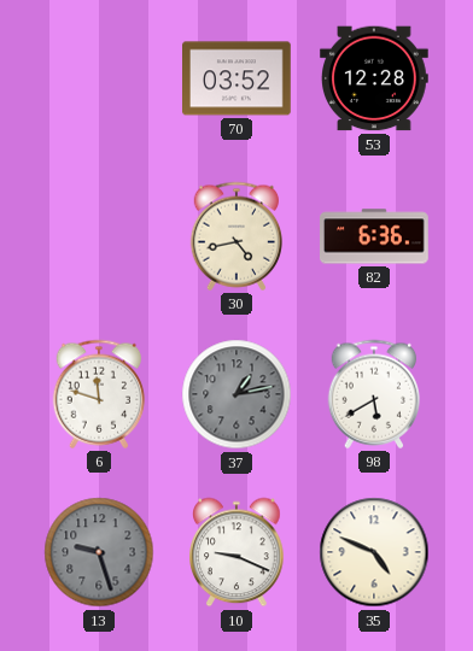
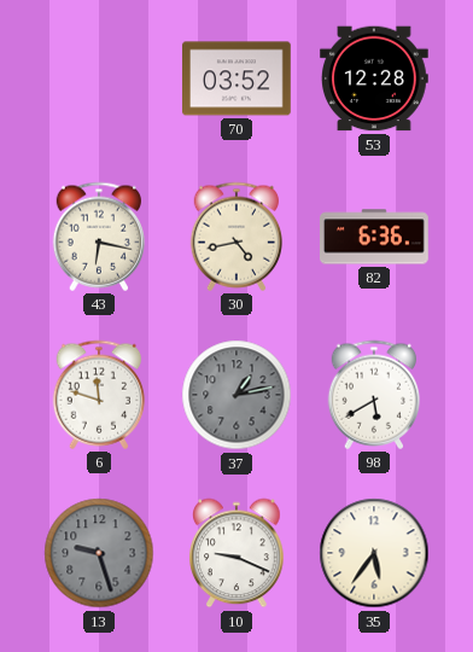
43: none -> 6:17
35: 4:49 -> 5:36
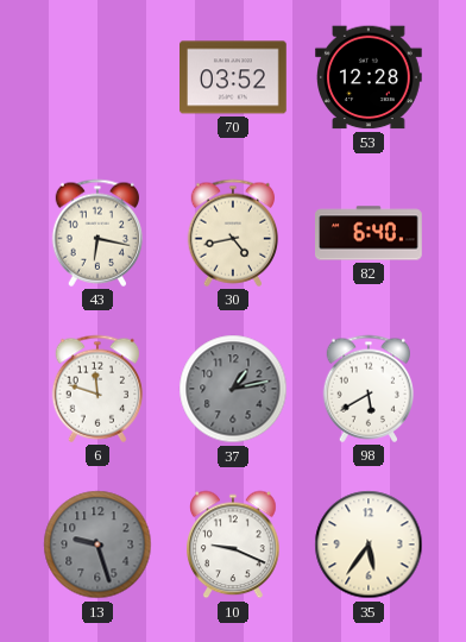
82: 6:36 -> 6:40
